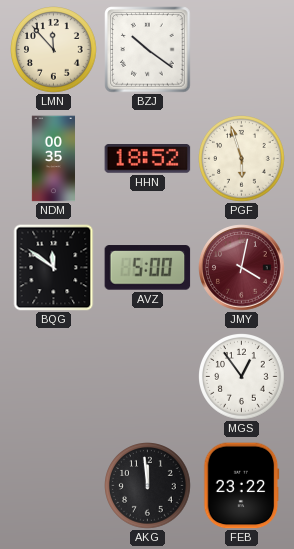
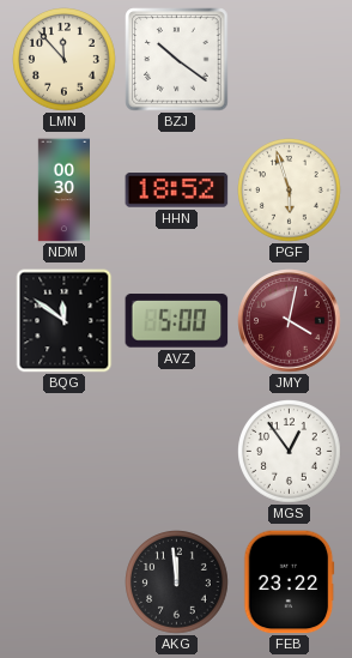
NDM: 00:35 -> 00:30
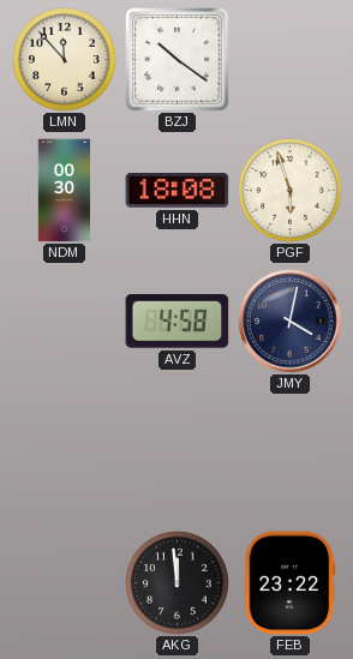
HHN: 18:52 -> 18:08
BQG: 11:51 -> none
AVZ: 5:00 -> 4:58
JMY dial: burgundy -> navy
MGS: 12:54 -> none
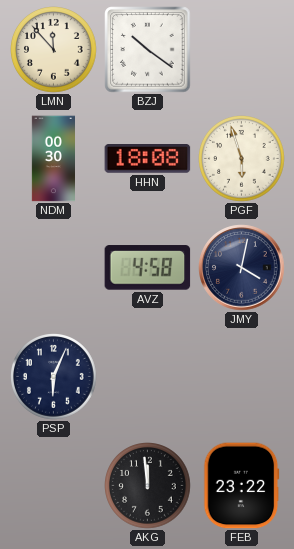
PSP: none -> 6:04
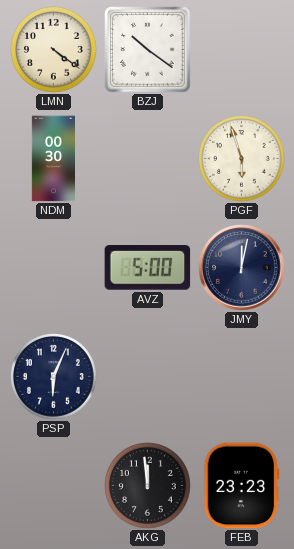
LMN: 11:53 -> 4:21
HHN: 18:08 -> none
AVZ: 4:58 -> 5:00
JMY: 4:02 -> 12:02
FEB: 23:22 -> 23:23
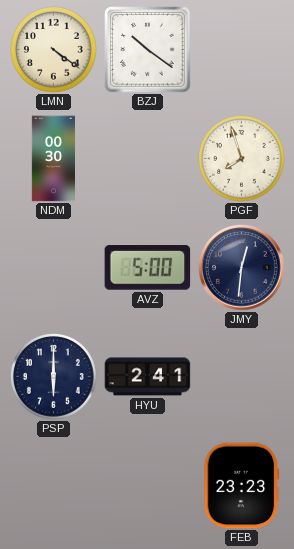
PGF: 5:57 -> 7:57
JMY: 12:02 -> 12:31
PSP: 6:04 -> 6:00
HYU: none -> 2:41
AKG: 11:59 -> none
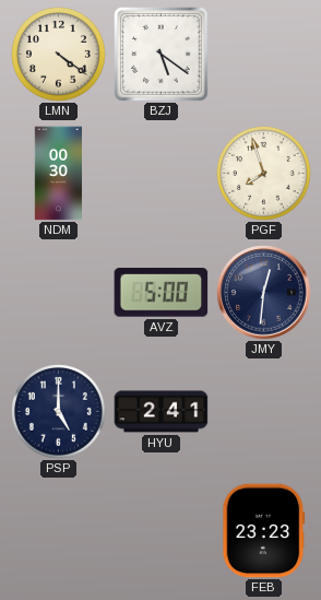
BZJ: 10:21 -> 5:21
PSP: 6:00 -> 5:00
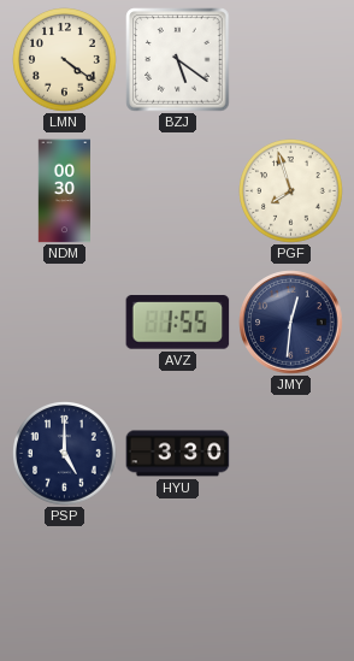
AVZ: 5:00 -> 1:55
HYU: 2:41 -> 3:30
FEB: 23:23 -> none
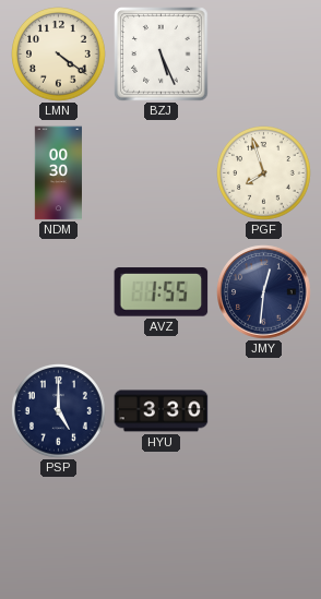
BZJ: 5:21 -> 5:26
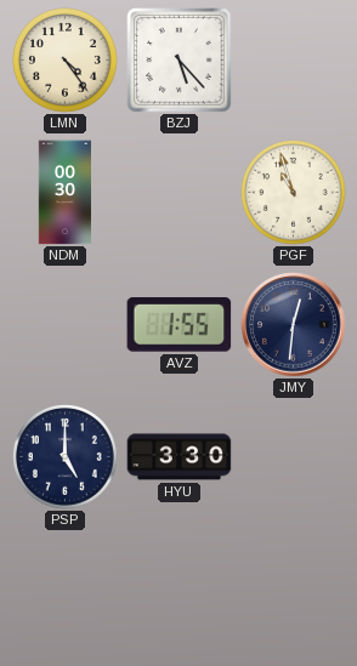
LMN: 4:21 -> 4:24
BZJ: 5:26 -> 5:23
PGF: 7:57 -> 10:57
